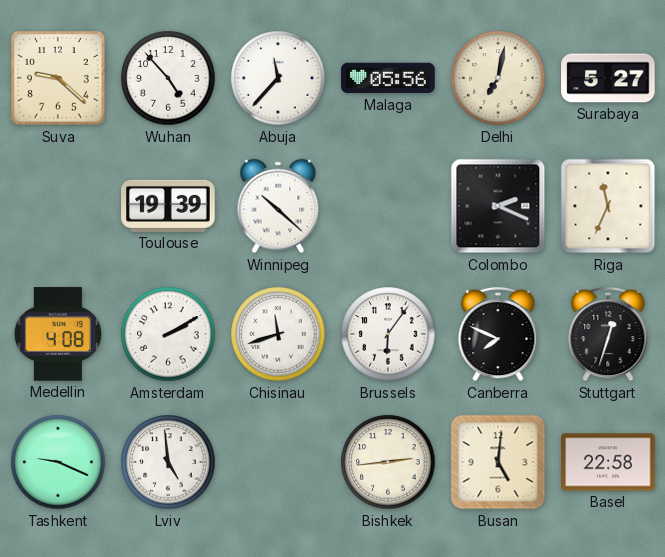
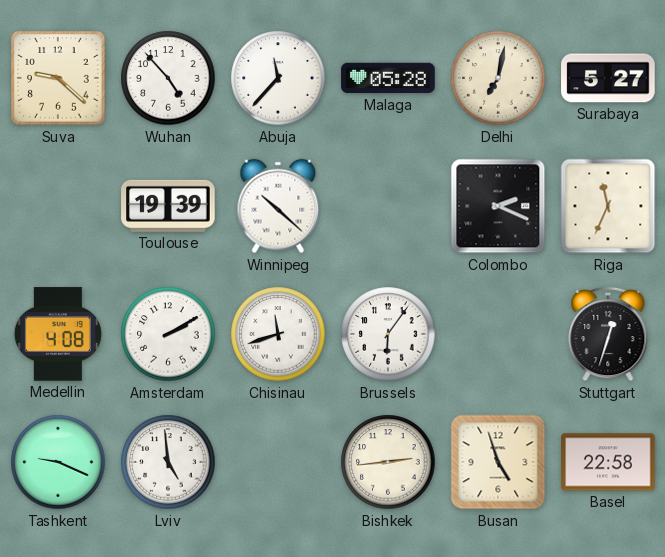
Malaga: 05:56 -> 05:28
Canberra: 7:49 -> none
Busan: 5:01 -> 4:57
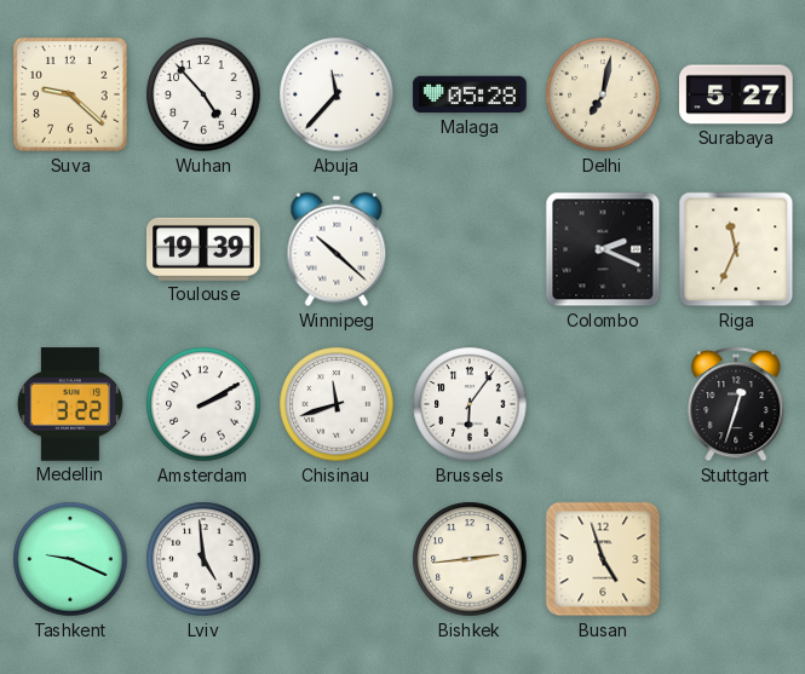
Medellin: 4:08 -> 3:22
Basel: 22:58 -> none
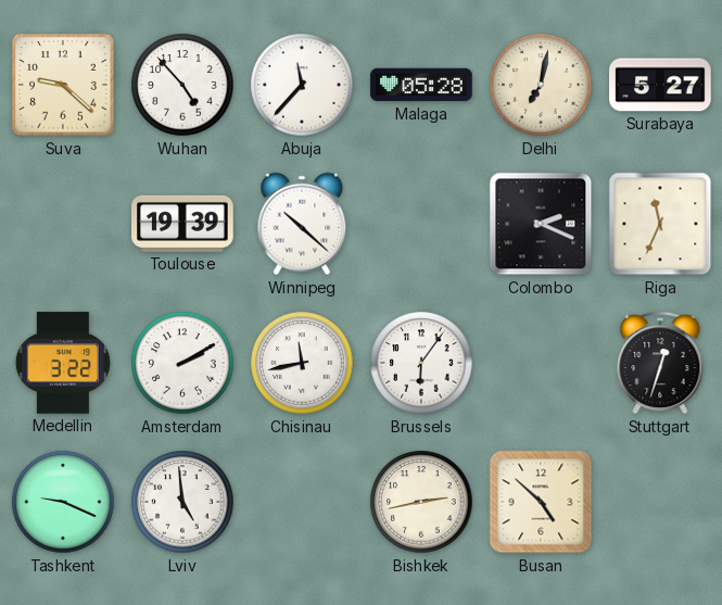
Chisinau: 11:42 -> 11:43
Bishkek: 2:44 -> 2:43
Busan: 4:57 -> 4:52
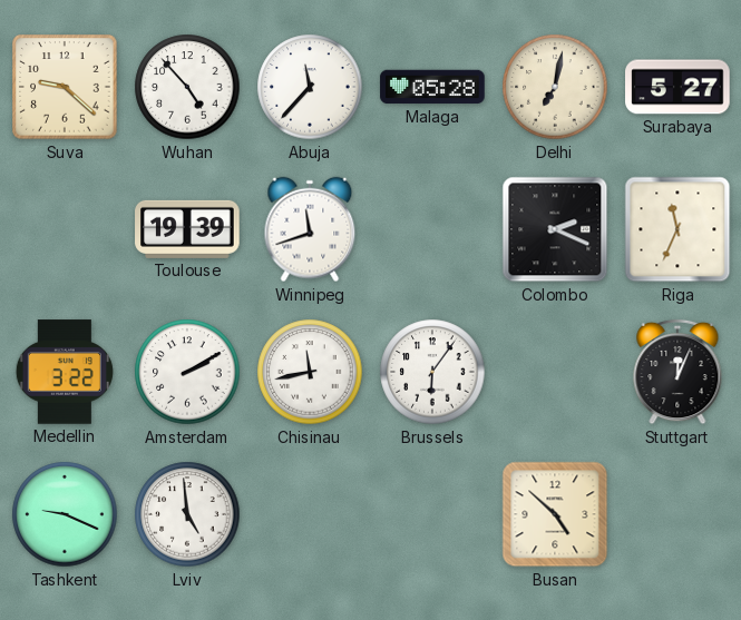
Winnipeg: 10:22 -> 11:42
Stuttgart: 12:33 -> 12:04
Bishkek: 2:43 -> none
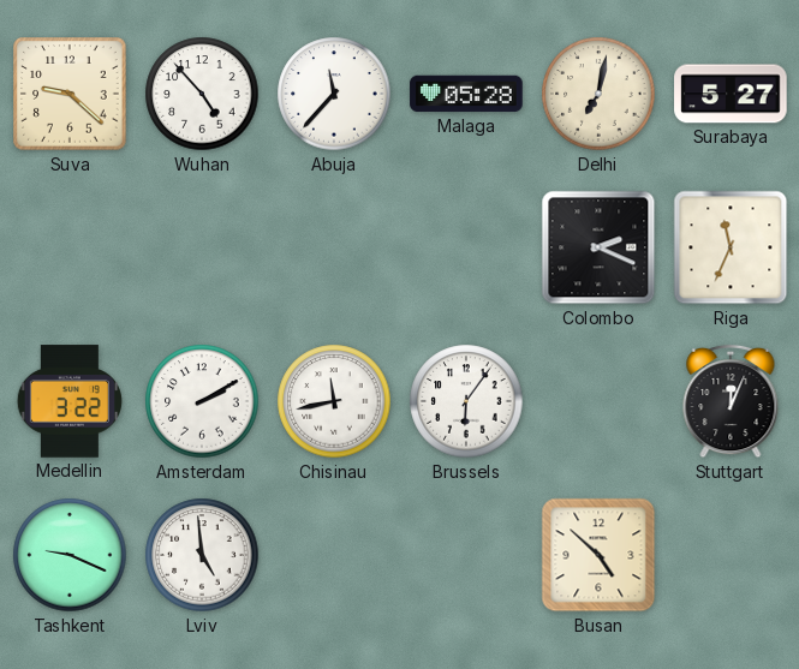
Toulouse: 19:39 -> none
Winnipeg: 11:42 -> none
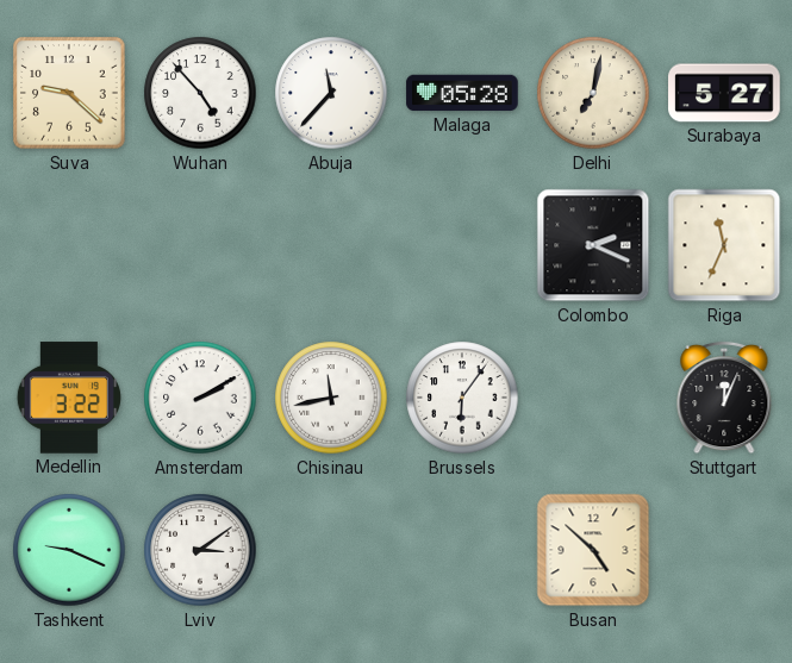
Lviv: 4:59 -> 3:09
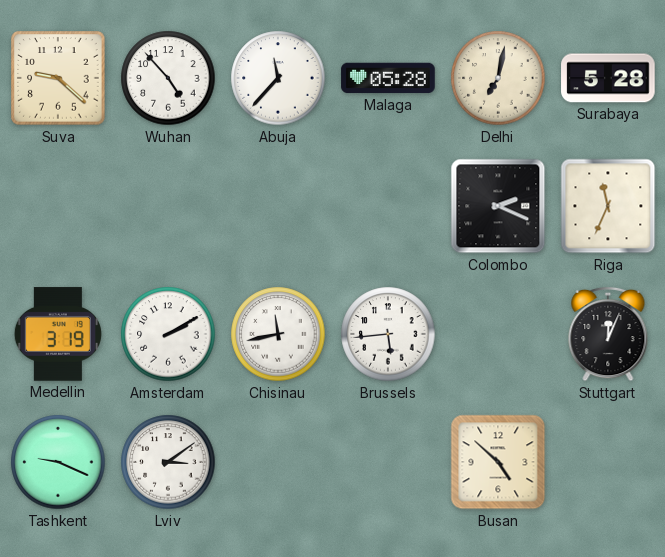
Surabaya: 5:27 -> 5:28
Medellin: 3:22 -> 3:19
Brussels: 6:06 -> 5:44
